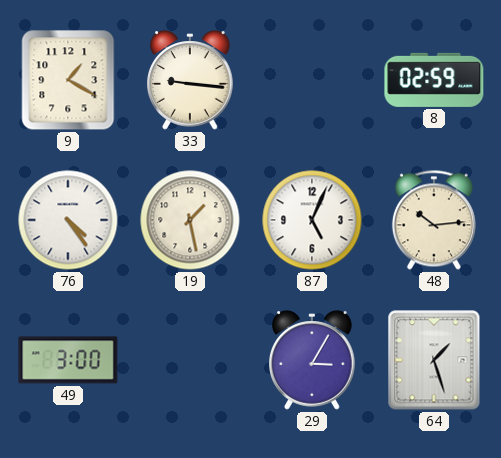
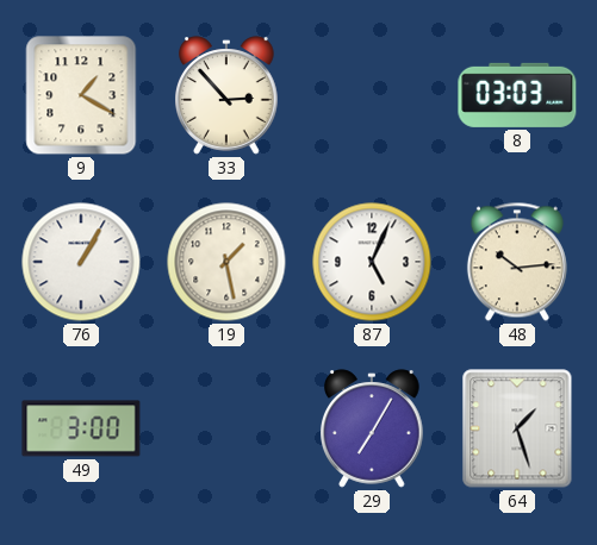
33: 9:16 -> 2:53
8: 02:59 -> 03:03
76: 4:24 -> 1:05
29: 3:05 -> 7:05
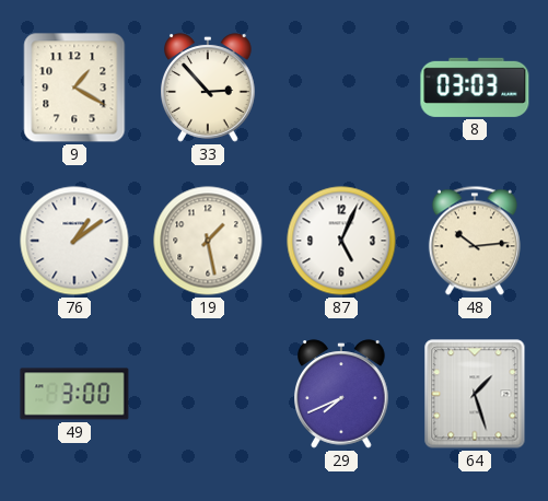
76: 1:05 -> 1:09
29: 7:05 -> 7:41
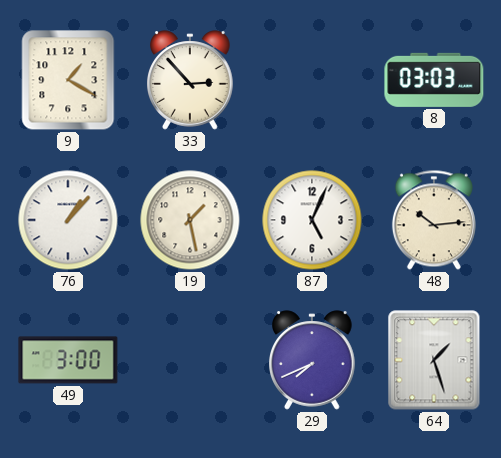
76: 1:09 -> 1:07
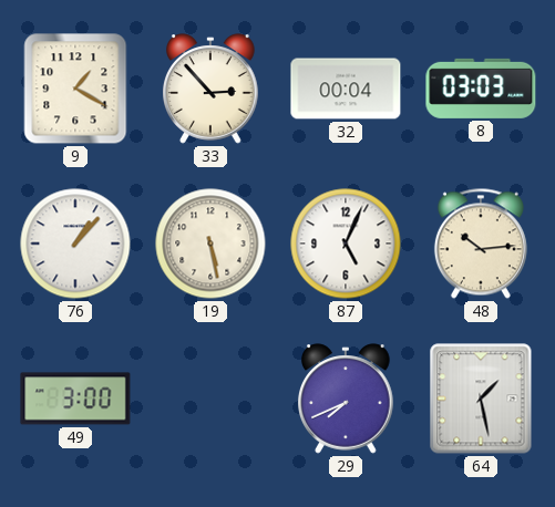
32: none -> 00:04
19: 1:28 -> 5:28
64: 1:27 -> 1:28
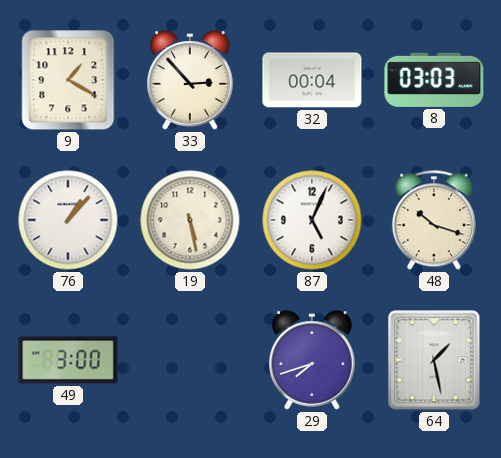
48: 10:14 -> 10:18
29: 7:41 -> 7:42
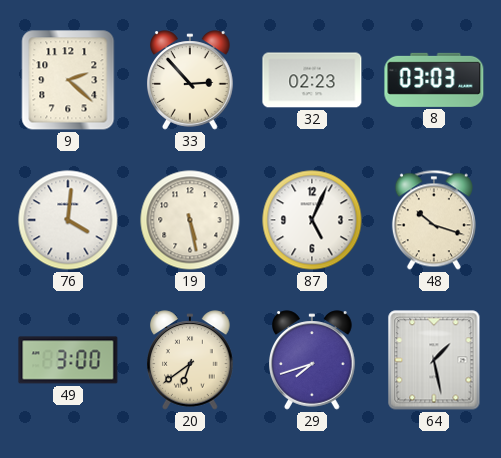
9: 1:20 -> 2:22
32: 00:04 -> 02:23
76: 1:07 -> 4:01
20: none -> 6:39
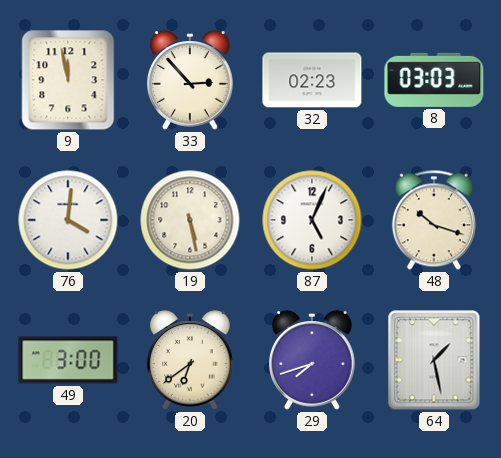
9: 2:22 -> 11:58
